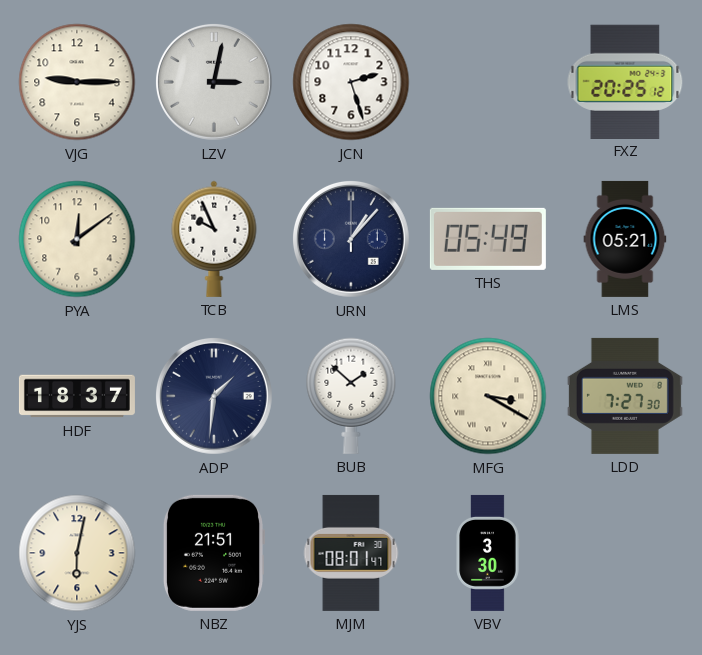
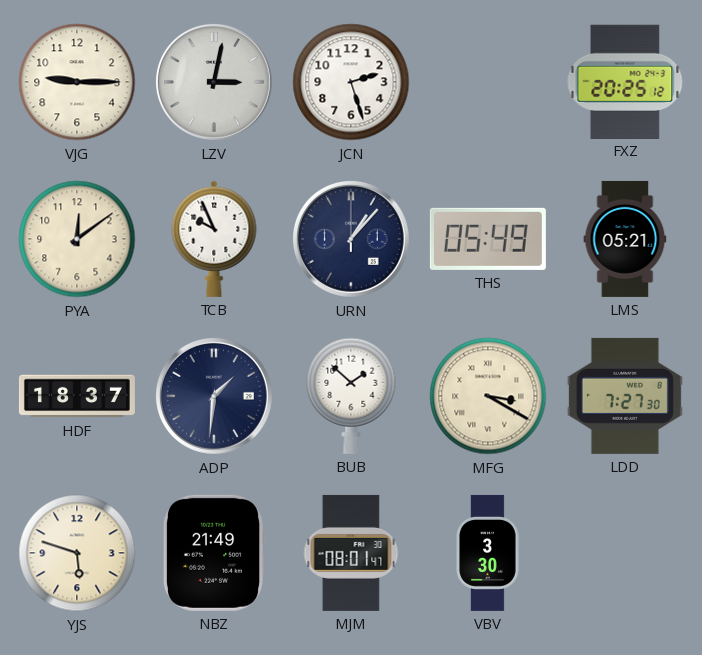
YJS: 6:02 -> 5:48
NBZ: 21:51 -> 21:49
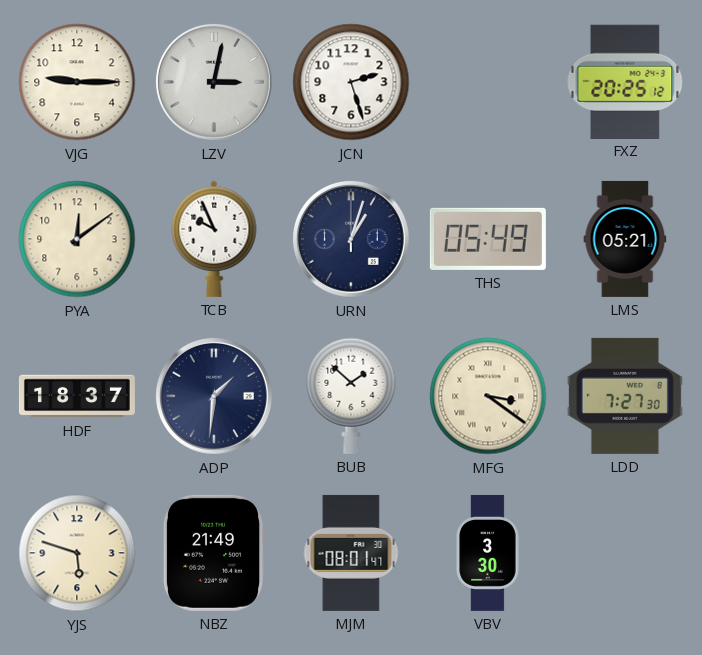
URN: 1:07 -> 1:03
MFG: 3:20 -> 3:21
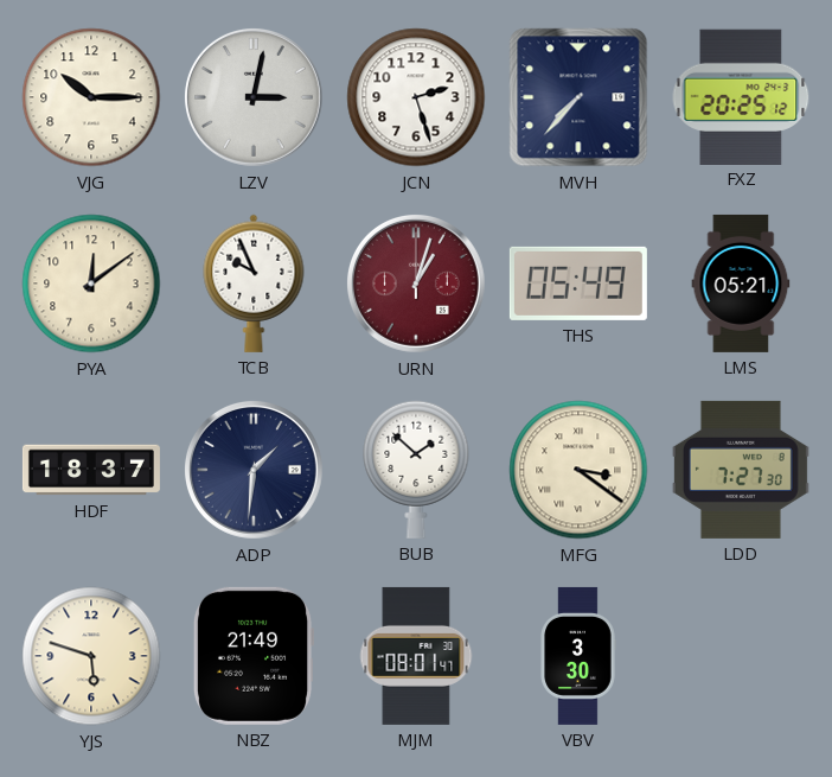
VJG: 9:15 -> 10:15
MVH: none -> 7:37
URN dial: navy -> burgundy
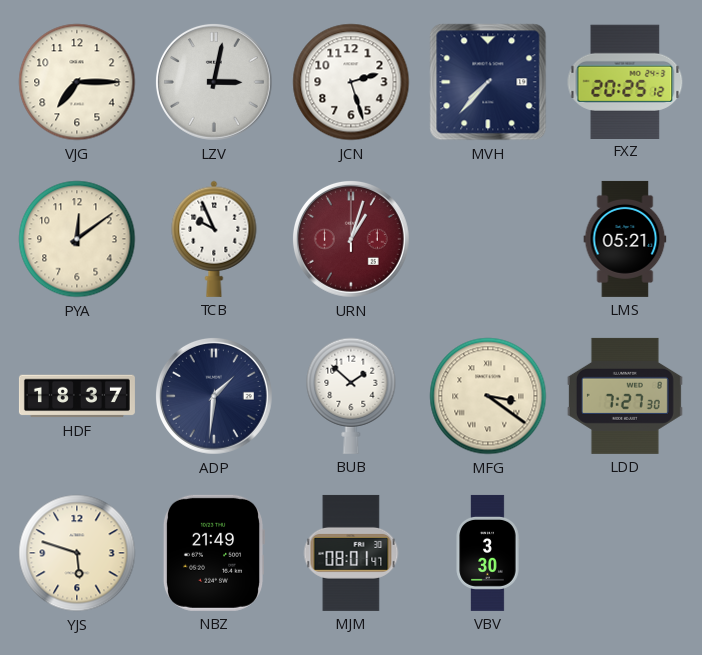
VJG: 10:15 -> 7:15
THS: 05:49 -> none
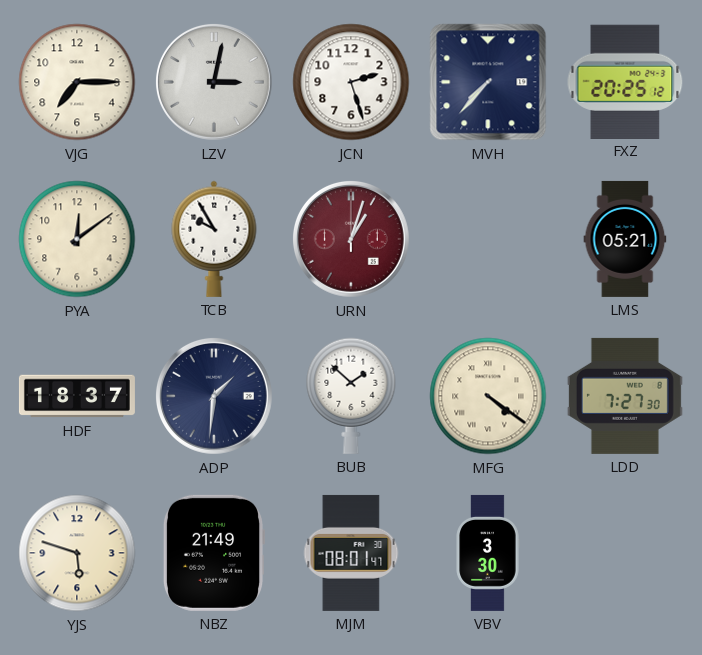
TCB: 9:56 -> 9:55
MFG: 3:21 -> 4:21
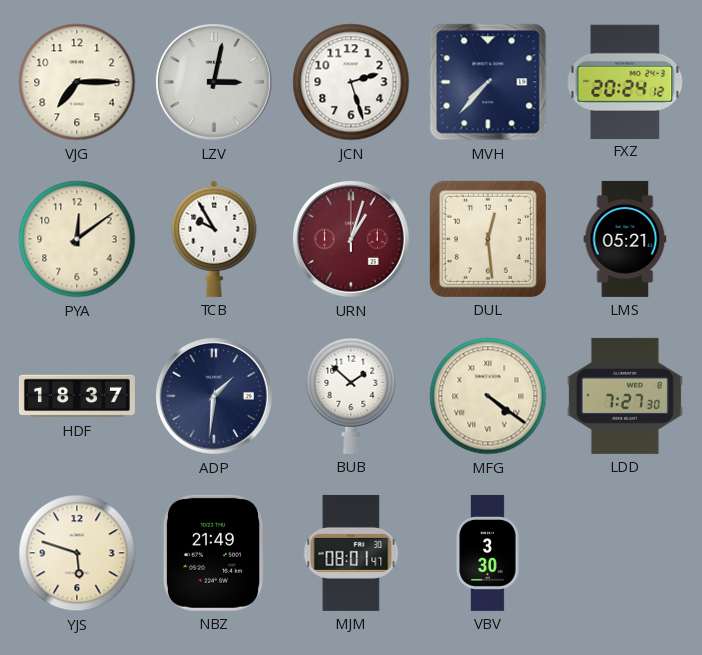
FXZ: 20:25 -> 20:24
DUL: none -> 12:29
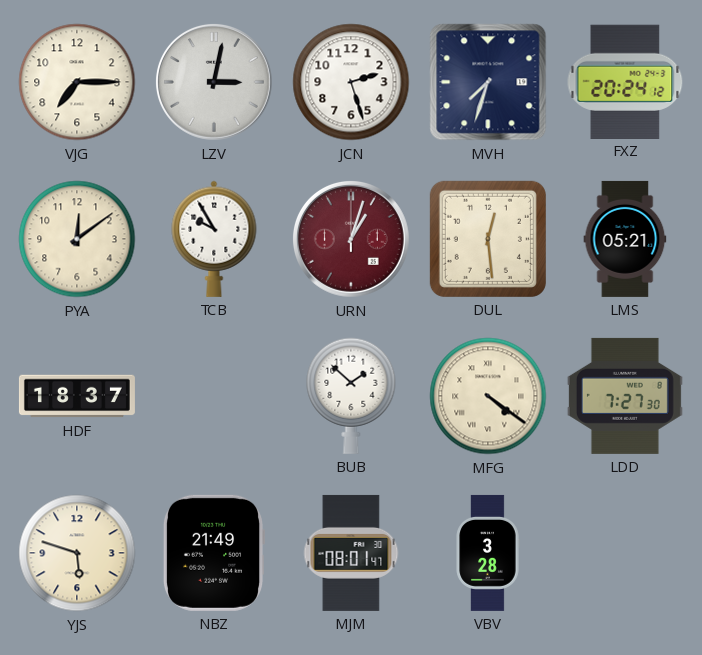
MVH: 7:37 -> 7:33
ADP: 1:31 -> none
VBV: 3:30 -> 3:28
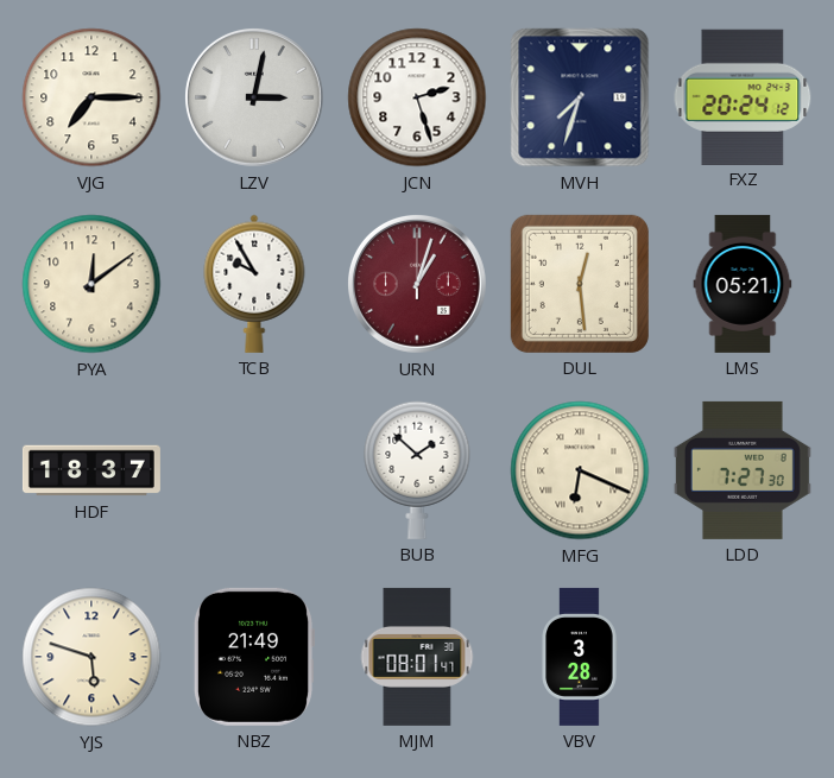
MFG: 4:21 -> 6:19
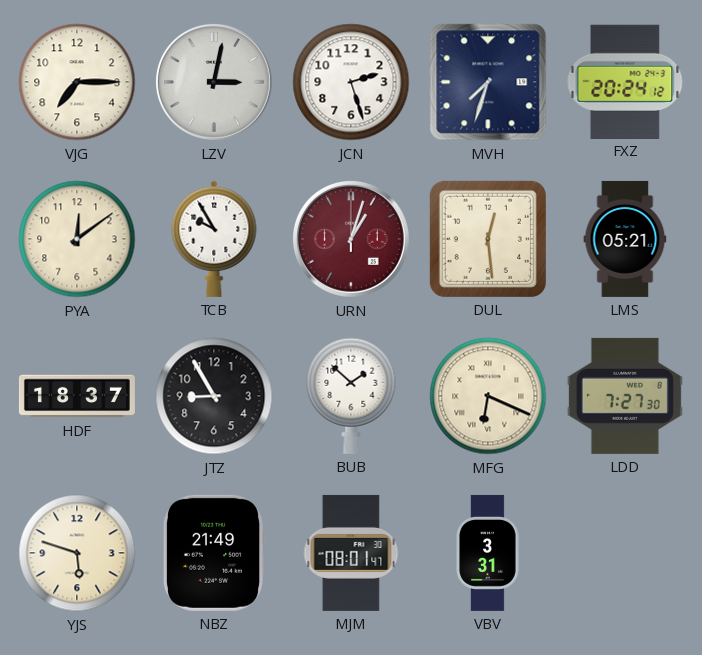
JTZ: none -> 8:55
VBV: 3:28 -> 3:31
